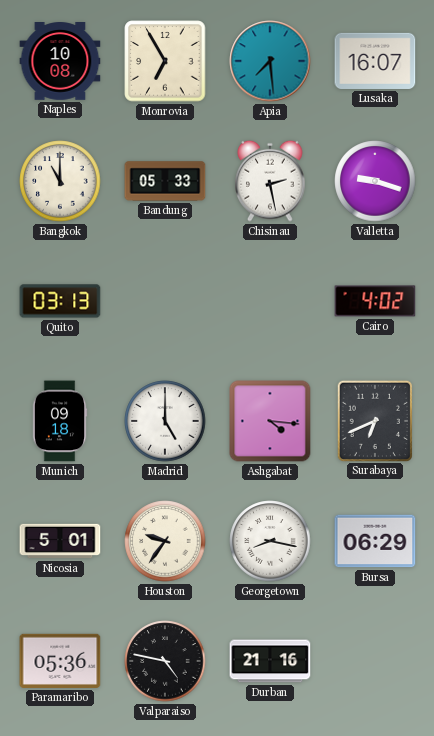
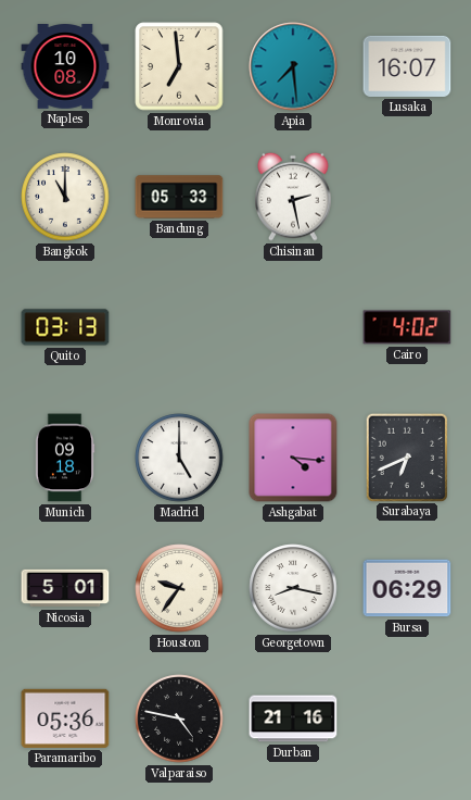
Monrovia: 6:55 -> 6:59
Valletta: 9:18 -> none
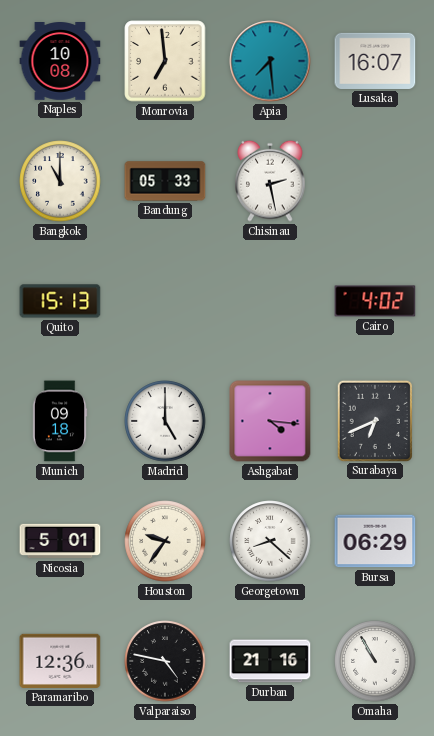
Quito: 03:13 -> 15:13
Georgetown: 8:17 -> 8:22
Paramaribo: 05:36 -> 12:36
Omaha: none -> 10:55
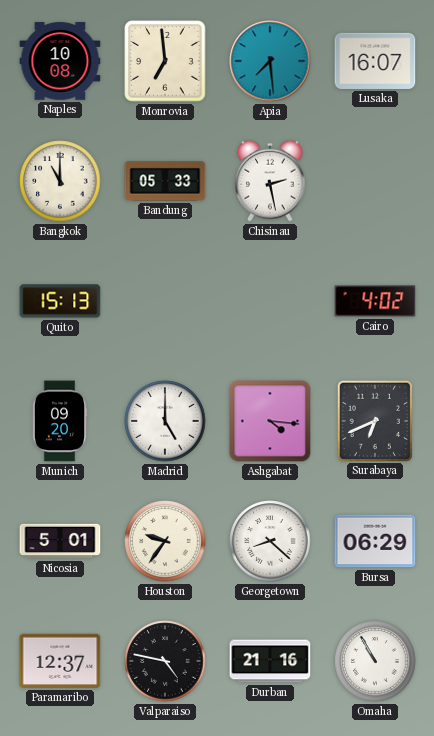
Munich: 09:18 -> 09:20
Paramaribo: 12:36 -> 12:37
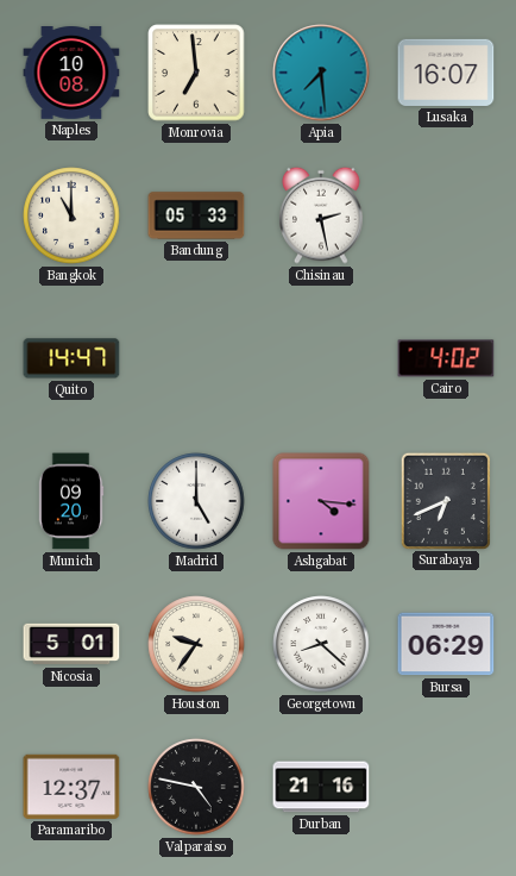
Quito: 15:13 -> 14:47
Omaha: 10:55 -> none
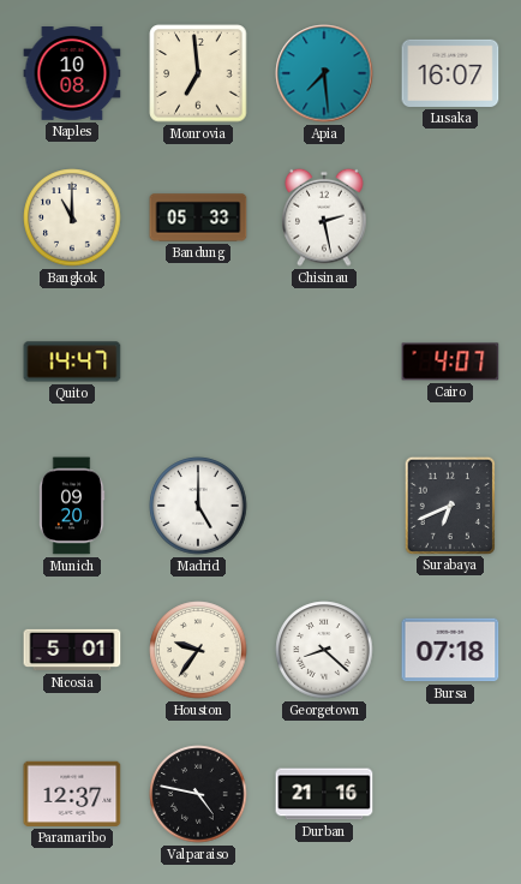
Cairo: 4:02 -> 4:07
Ashgabat: 4:16 -> none
Bursa: 06:29 -> 07:18
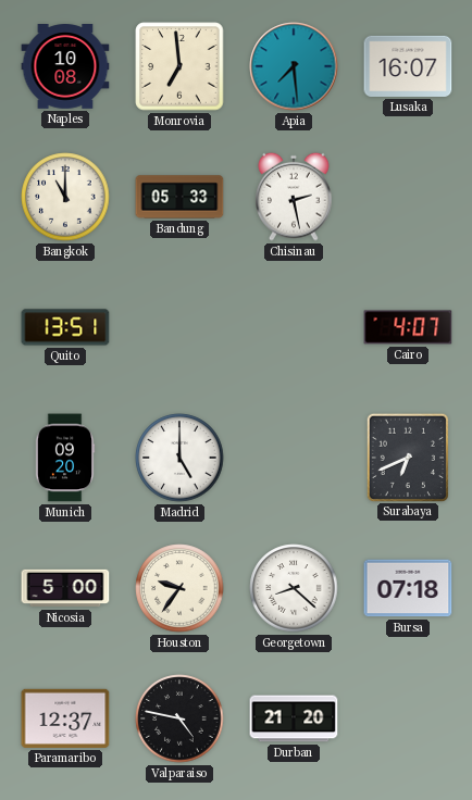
Quito: 14:47 -> 13:51
Nicosia: 5:01 -> 5:00
Durban: 21:16 -> 21:20
